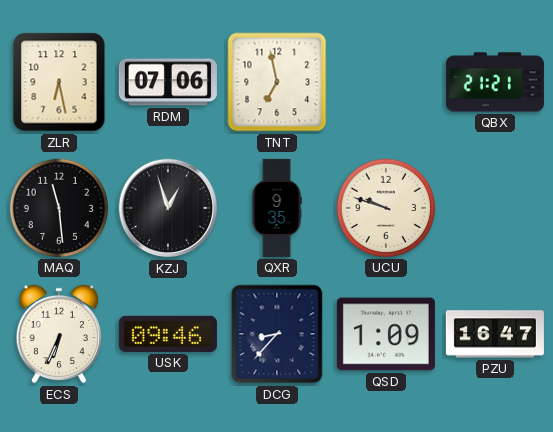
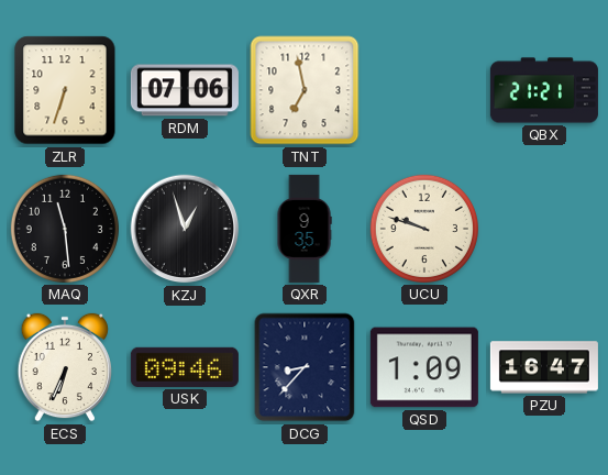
ZLR: 6:28 -> 6:33
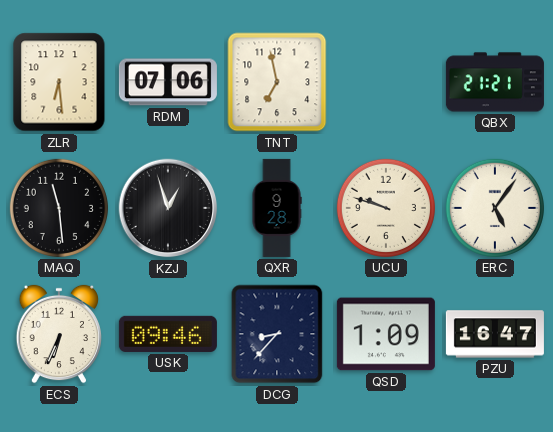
ZLR: 6:33 -> 6:29
QXR: 9:35 -> 9:28
ERC: none -> 5:06
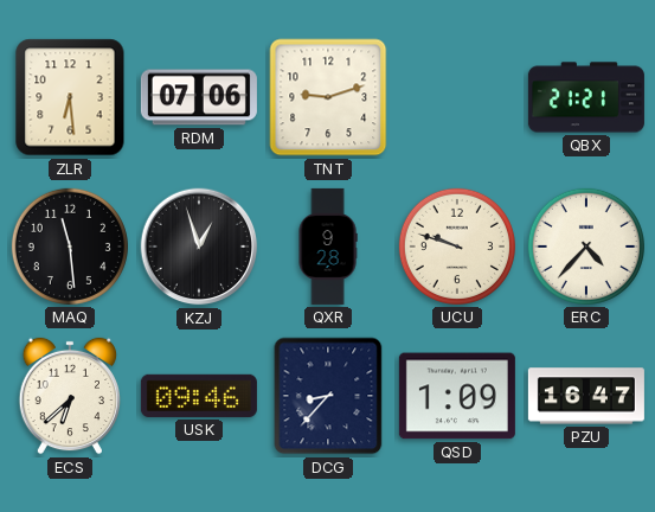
TNT: 6:58 -> 9:12
ERC: 5:06 -> 4:37
ECS: 6:34 -> 6:38
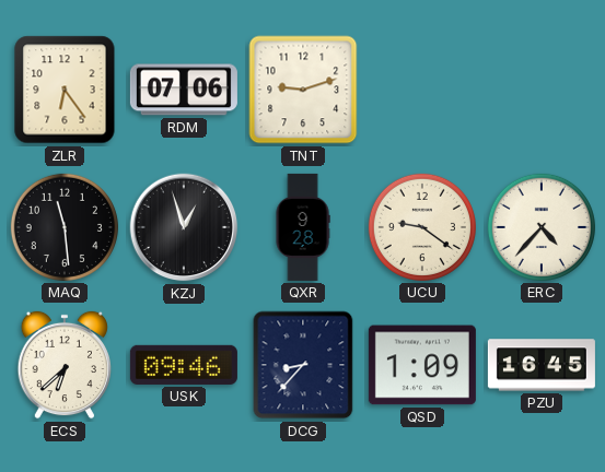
ZLR: 6:29 -> 6:24
QBX: 21:21 -> none
UCU: 9:48 -> 9:21
PZU: 16:47 -> 16:45
